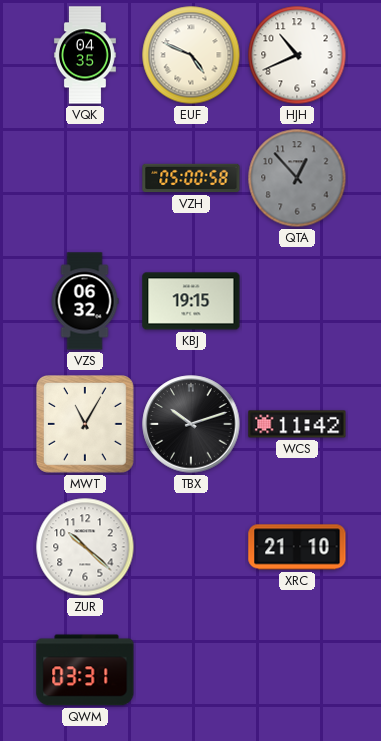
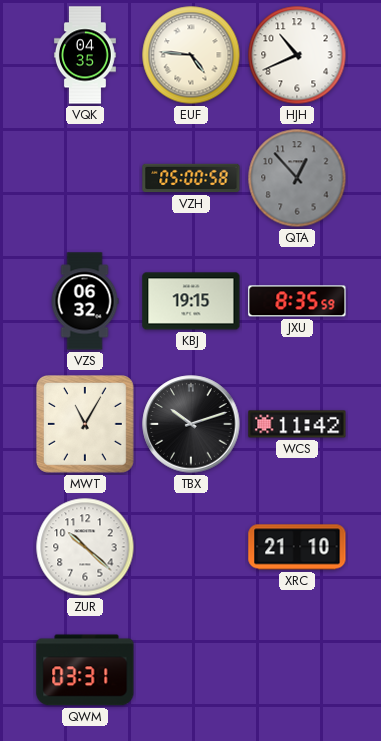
EUF: 4:49 -> 4:46
JXU: none -> 8:35
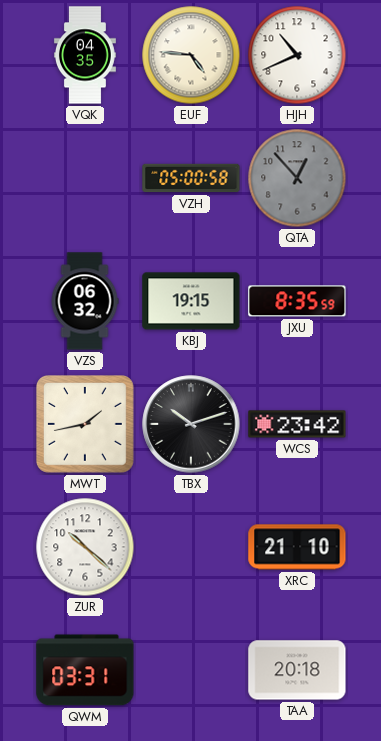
MWT: 11:05 -> 1:43
WCS: 11:42 -> 23:42
TAA: none -> 20:18
